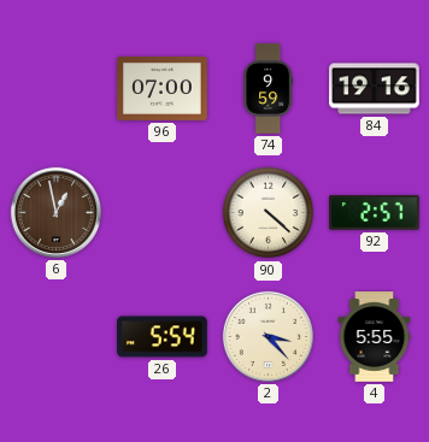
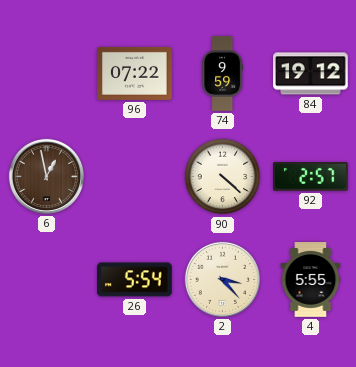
96: 07:00 -> 07:22
84: 19:16 -> 19:12
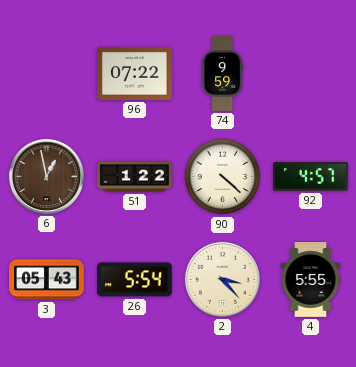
84: 19:12 -> none
51: none -> 1:22
92: 2:57 -> 4:57
3: none -> 05:43
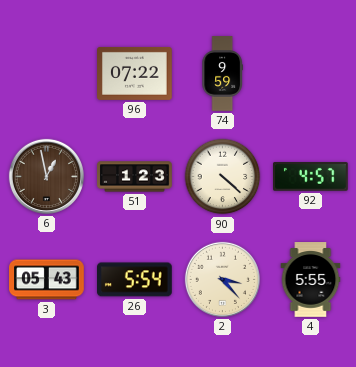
51: 1:22 -> 1:23
